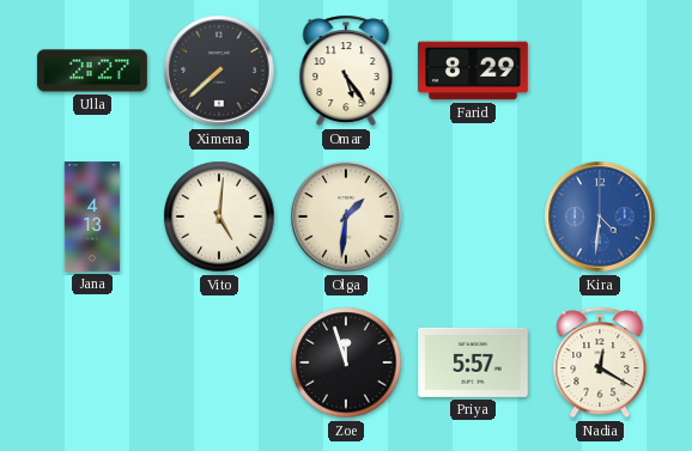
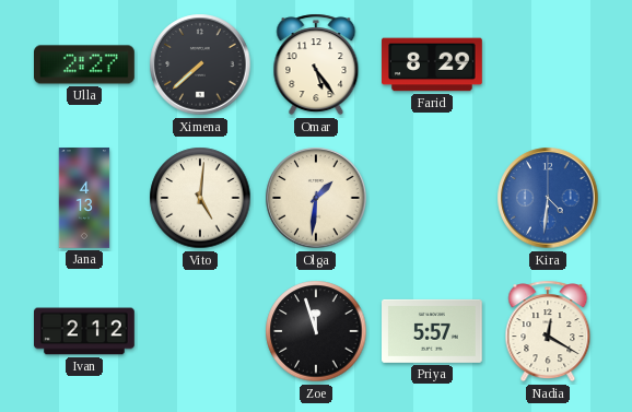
Ivan: none -> 2:12
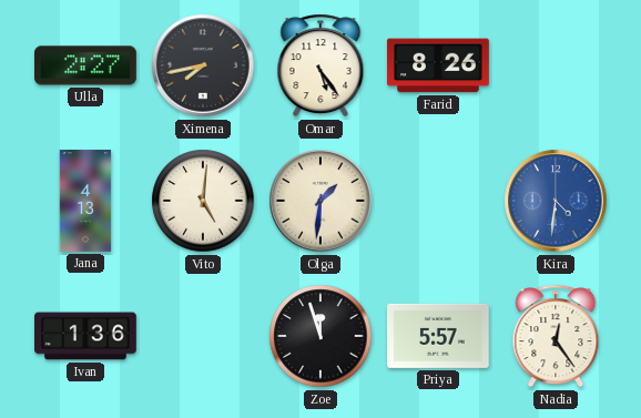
Ximena: 7:38 -> 7:43
Farid: 8:29 -> 8:26
Ivan: 2:12 -> 1:36
Nadia: 12:20 -> 12:24
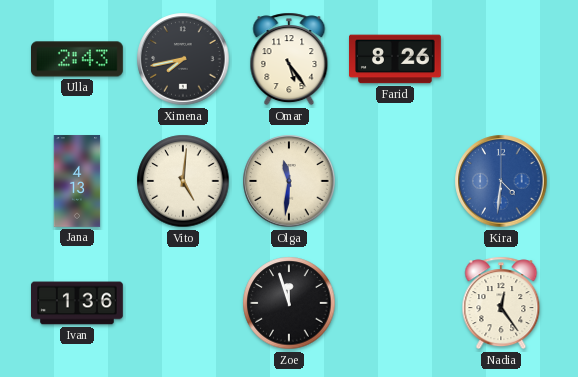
Ulla: 2:27 -> 2:43
Olga: 1:31 -> 11:31
Priya: 5:57 -> none
